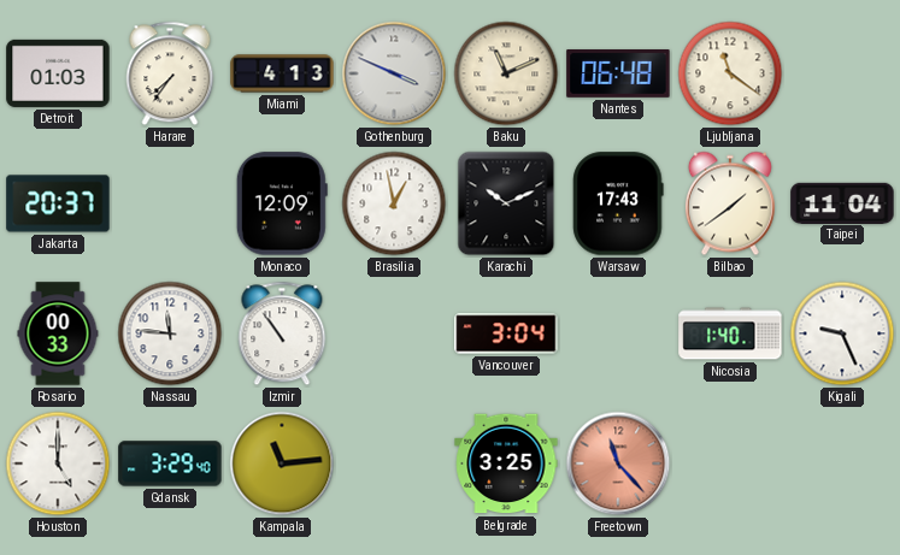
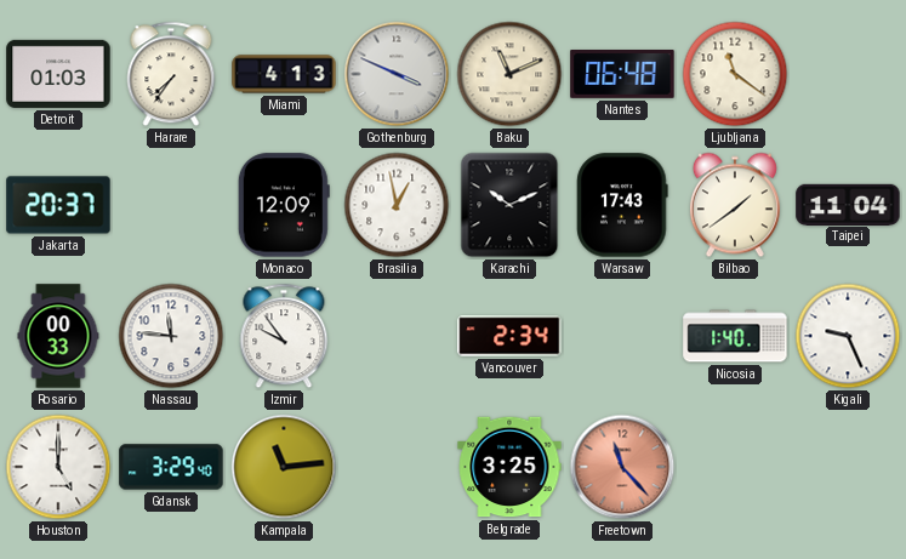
Izmir: 10:54 -> 9:54
Vancouver: 3:04 -> 2:34
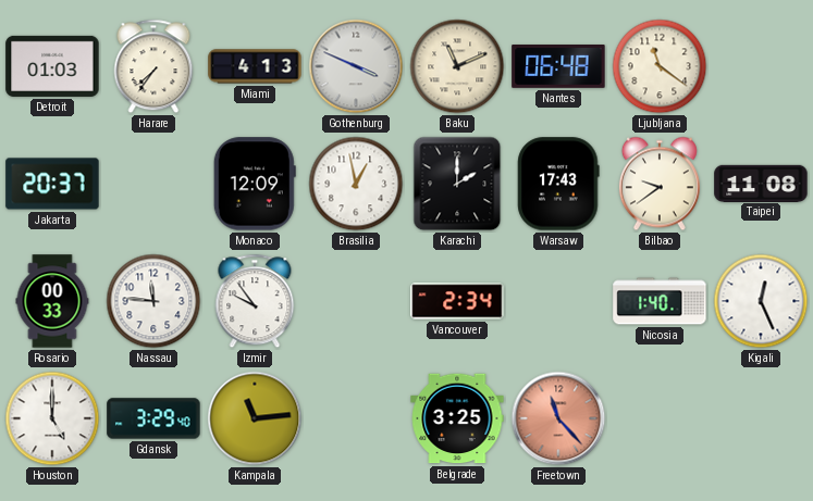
Karachi: 10:11 -> 2:00
Bilbao: 1:39 -> 9:39
Taipei: 11:04 -> 11:08
Kigali: 9:26 -> 12:26
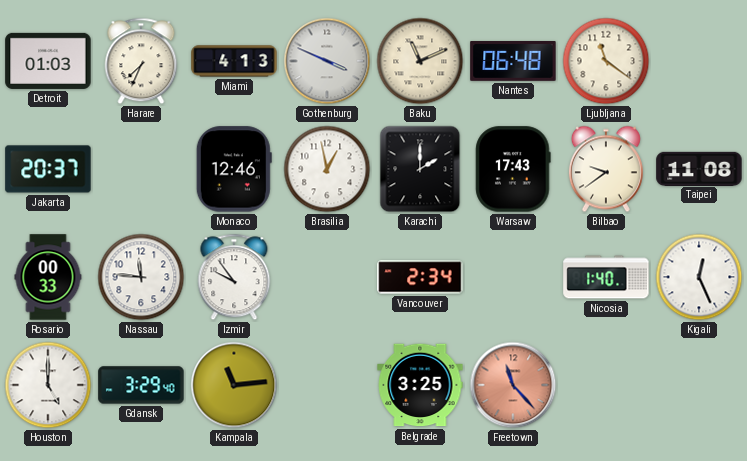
Harare: 7:36 -> 7:34
Monaco: 12:09 -> 12:46
